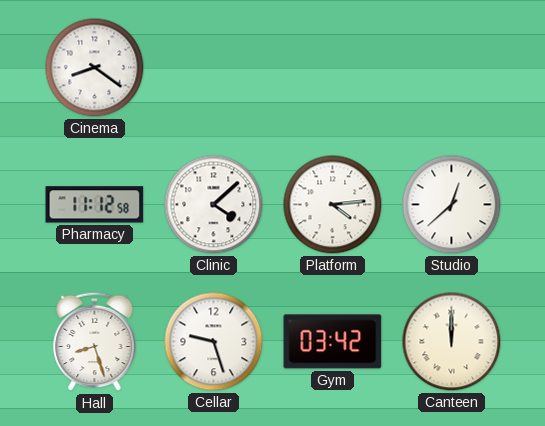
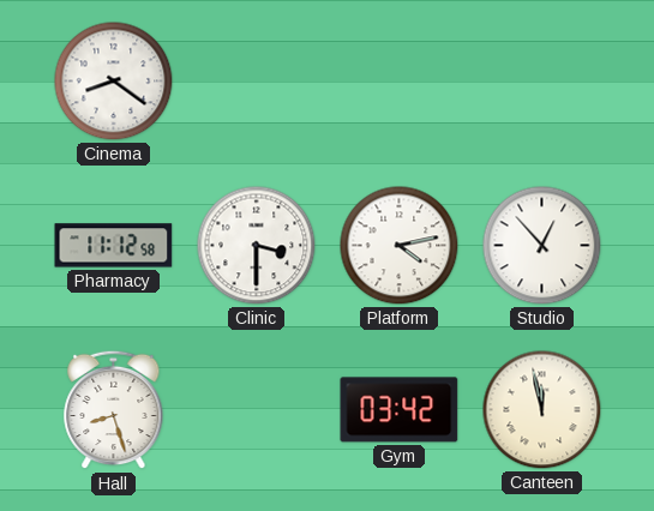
Clinic: 4:08 -> 3:30
Platform: 4:14 -> 4:13
Studio: 12:38 -> 12:53
Cellar: 9:27 -> none
Canteen: 12:00 -> 11:58
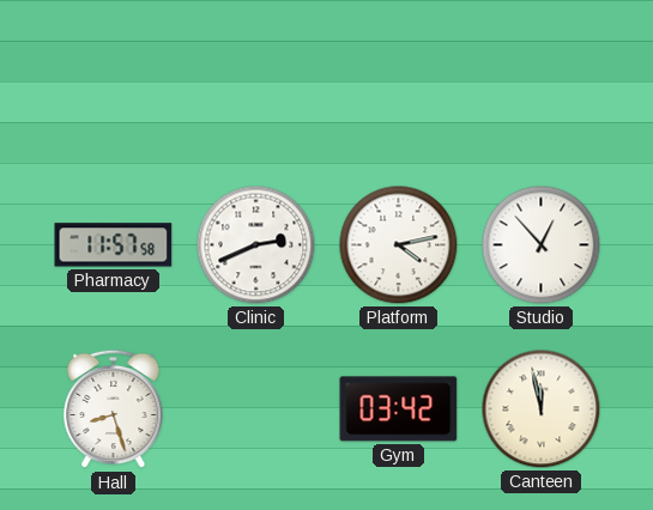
Cinema: 8:21 -> none
Pharmacy: 11:12 -> 11:57
Clinic: 3:30 -> 2:41
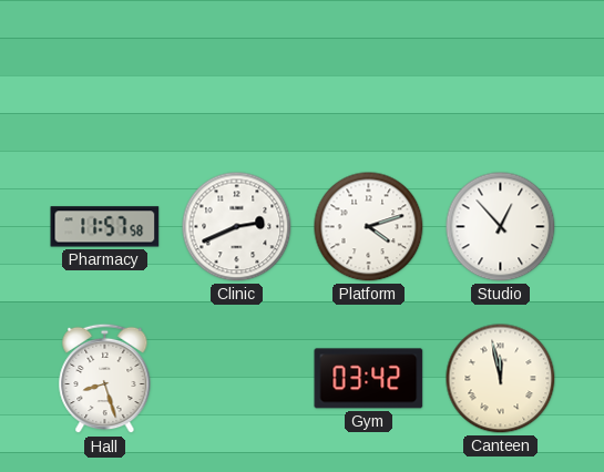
Platform: 4:13 -> 4:12
